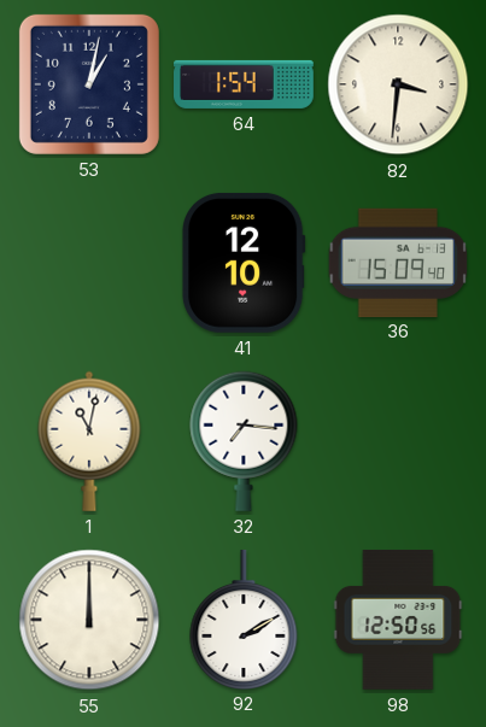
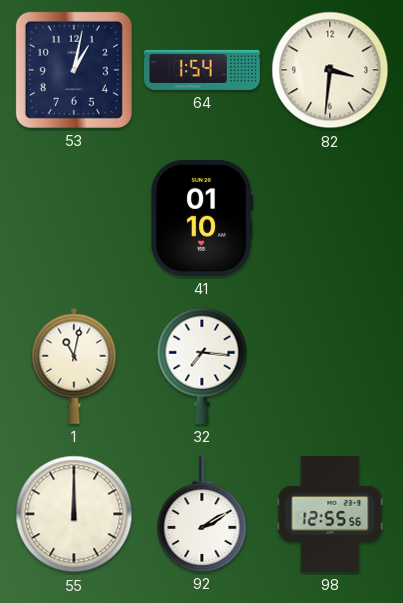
41: 12:10 -> 01:10
36: 15:09 -> none
98: 12:50 -> 12:55
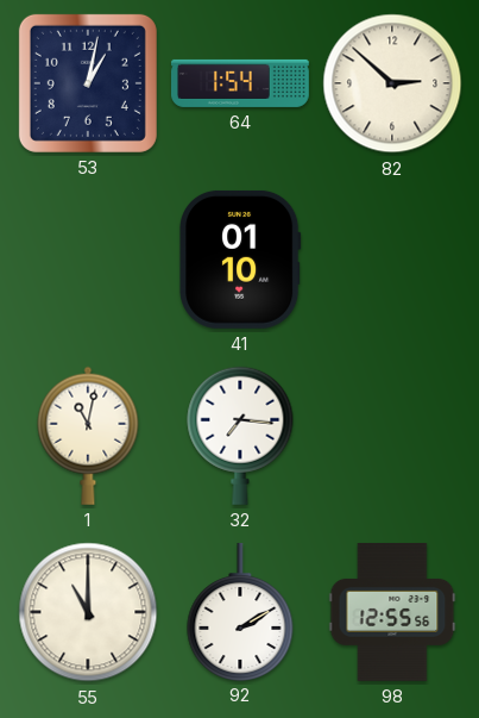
82: 3:31 -> 2:52
55: 12:00 -> 11:00
